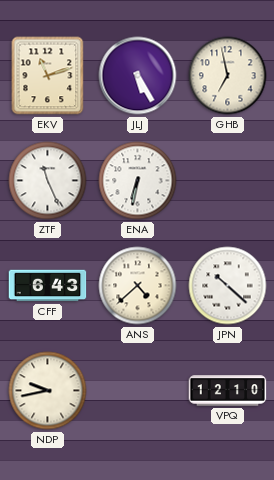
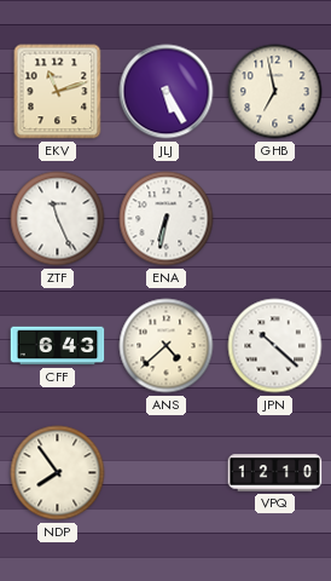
NDP: 9:43 -> 7:54
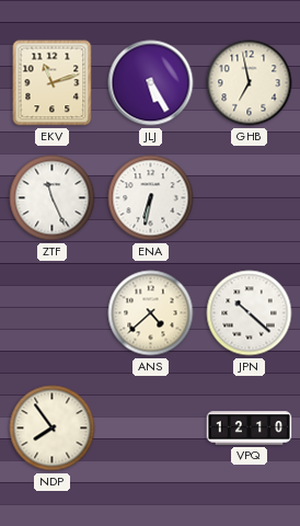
CFF: 6:43 -> none
